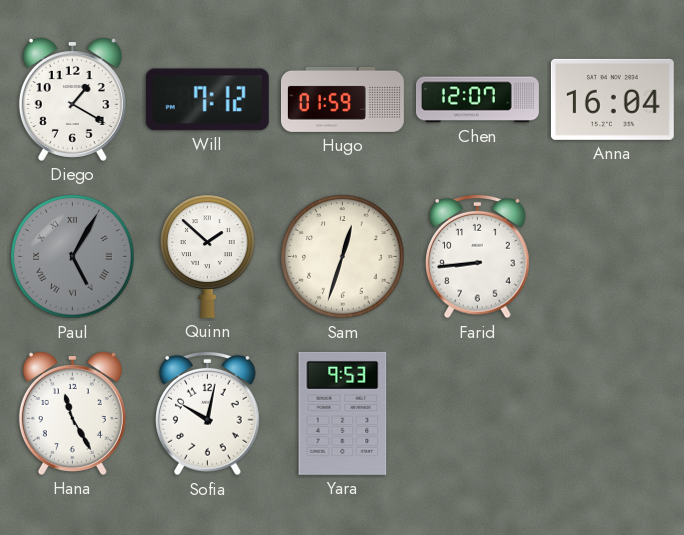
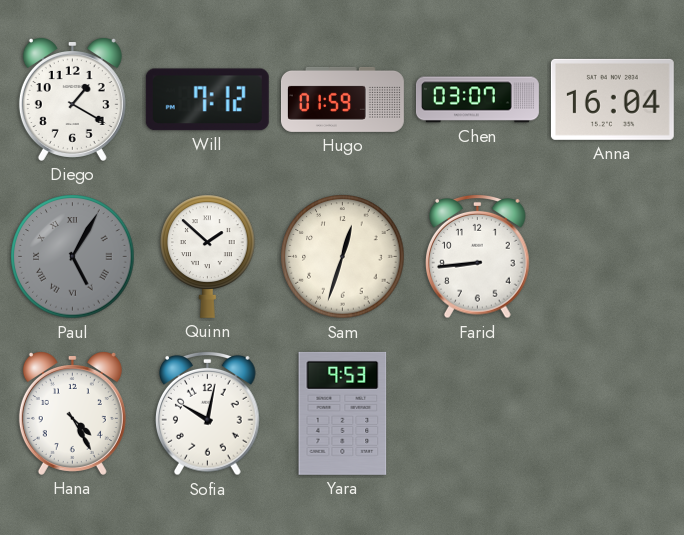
Chen: 12:07 -> 03:07
Hana: 11:25 -> 4:25
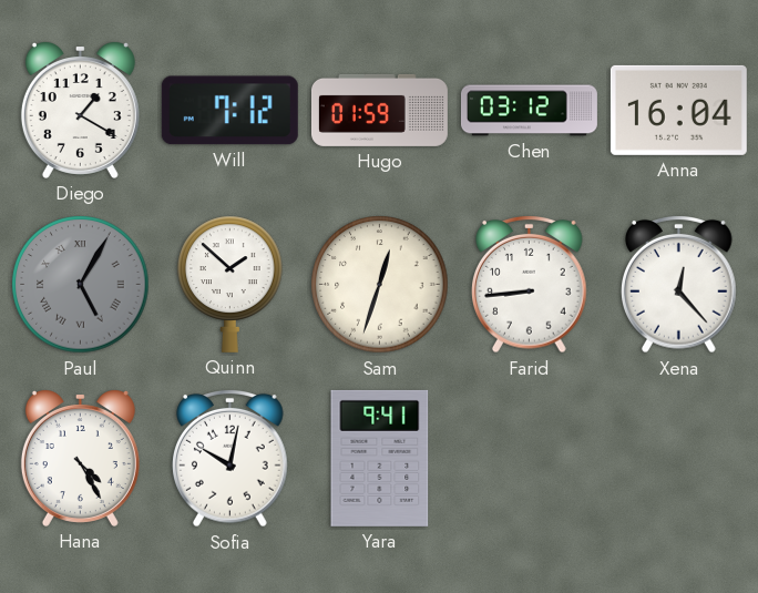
Chen: 03:07 -> 03:12
Xena: none -> 12:23
Yara: 9:53 -> 9:41
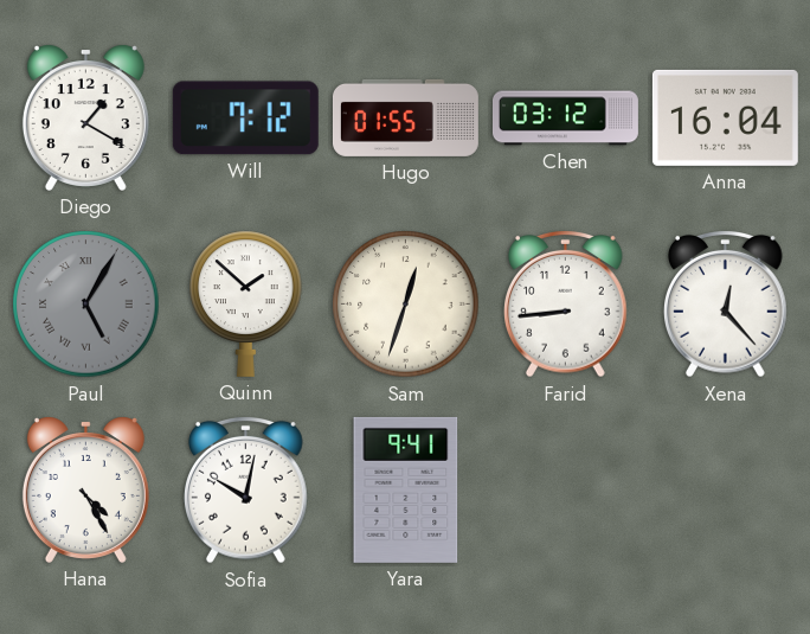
Hugo: 01:59 -> 01:55
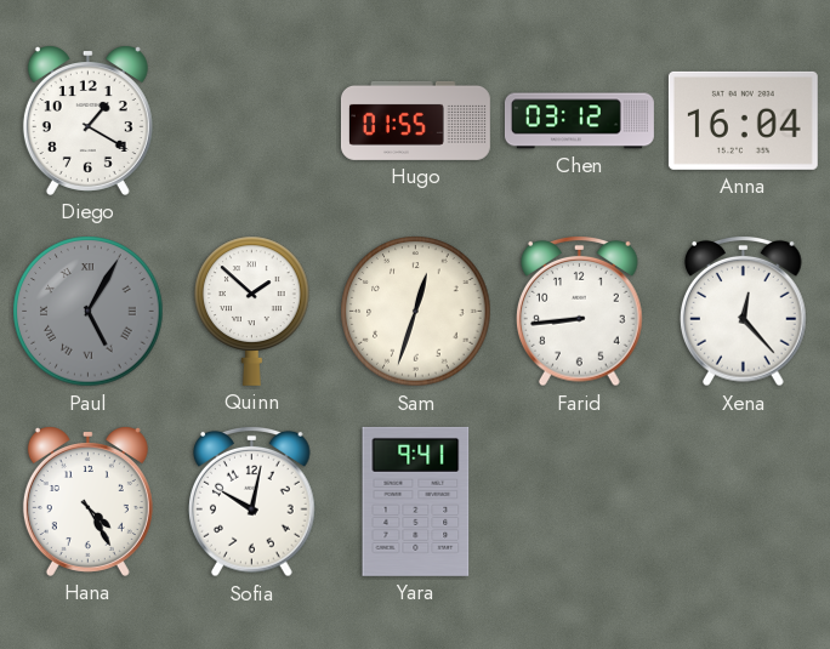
Will: 7:12 -> none
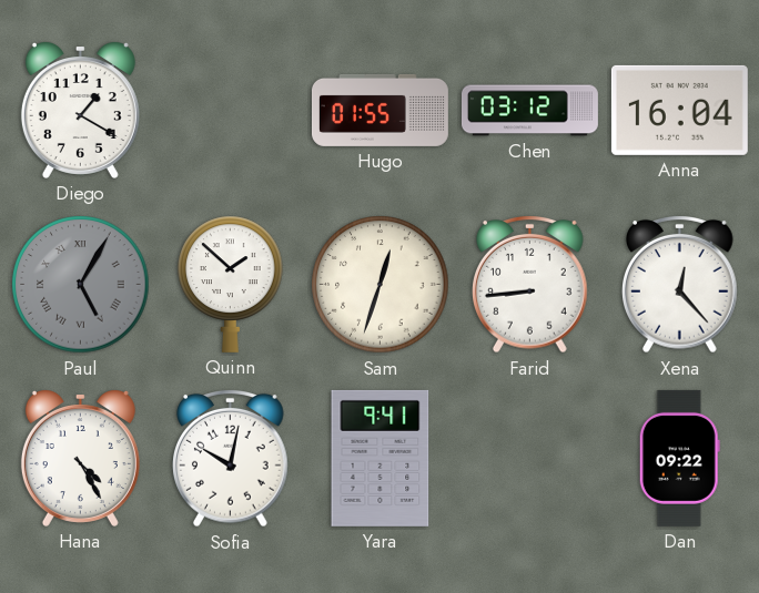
Dan: none -> 09:22
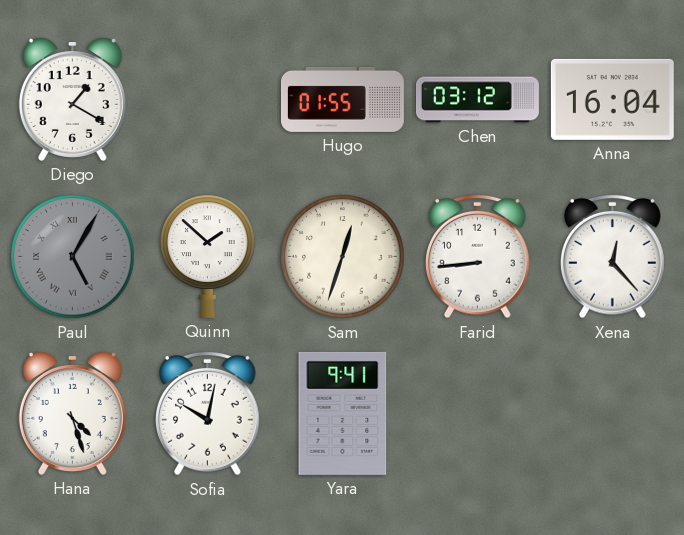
Hana: 4:25 -> 4:27
Dan: 09:22 -> none
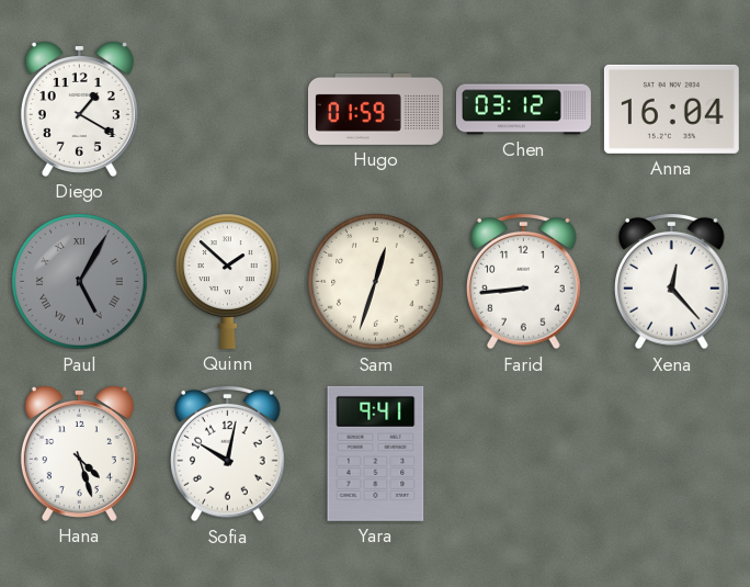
Hugo: 01:55 -> 01:59
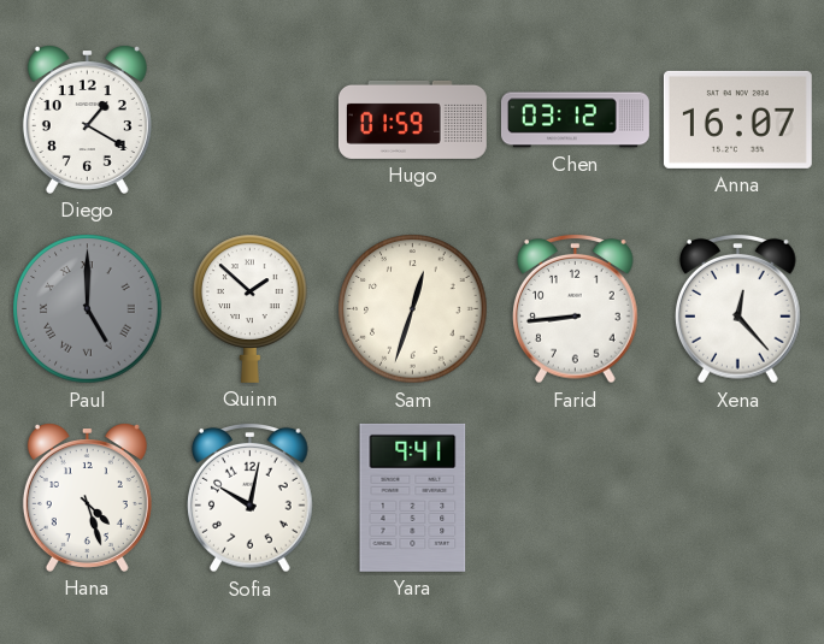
Anna: 16:04 -> 16:07
Paul: 5:05 -> 5:00
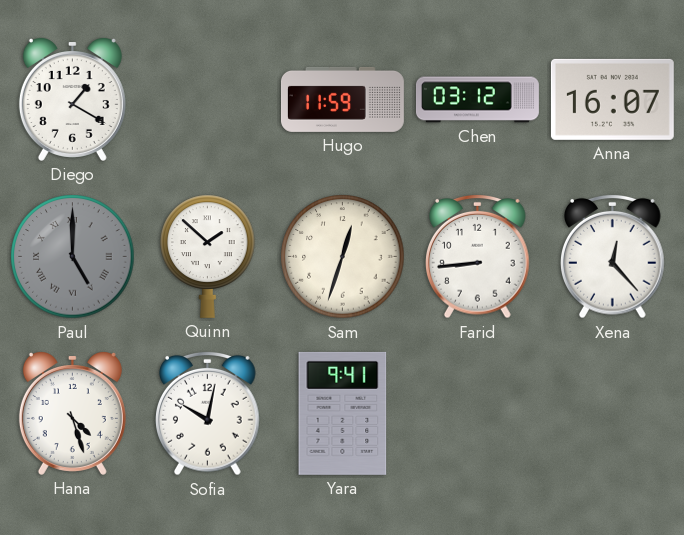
Hugo: 01:59 -> 11:59
